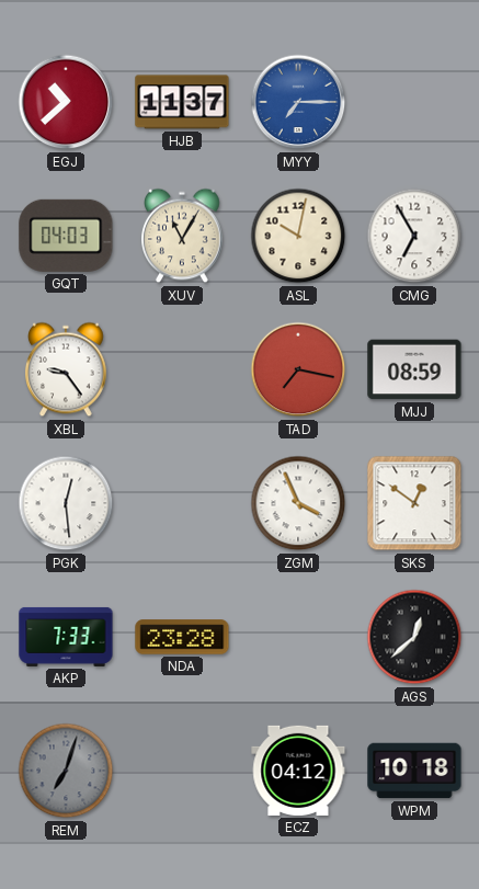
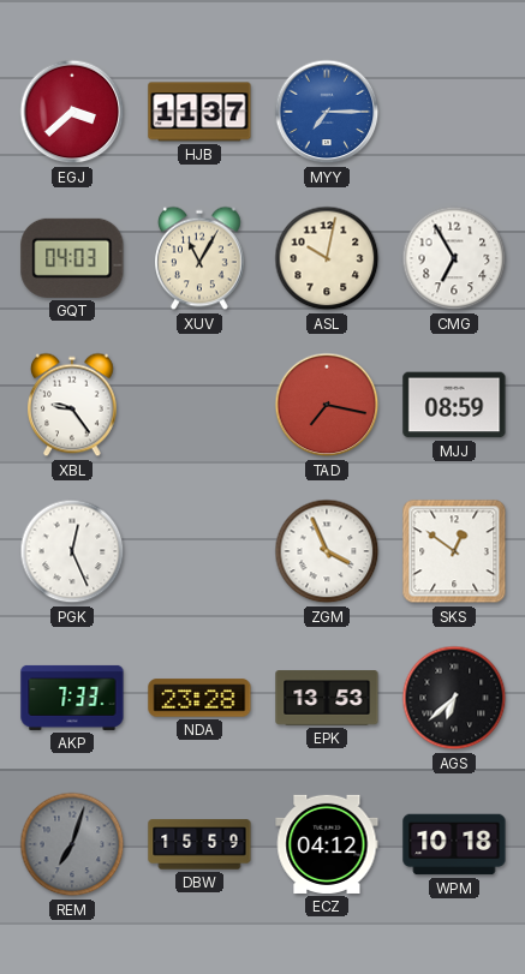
EGJ: 10:38 -> 3:38
PGK: 12:29 -> 12:26
EPK: none -> 13:53
AGS: 12:38 -> 6:38
DBW: none -> 15:59
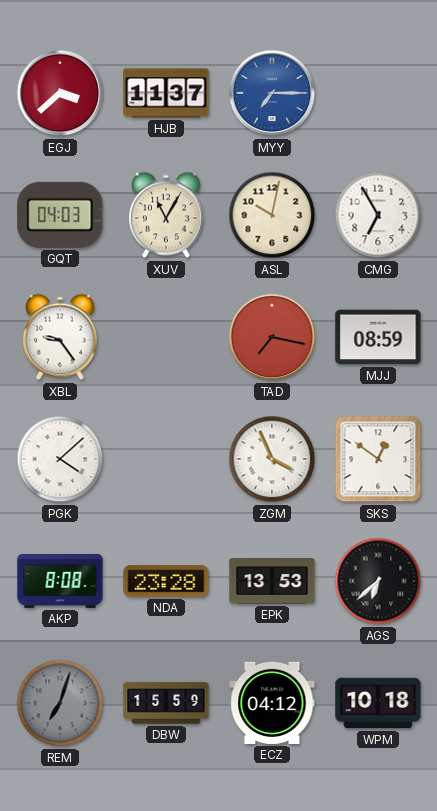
PGK: 12:26 -> 4:08
AKP: 7:33 -> 8:08
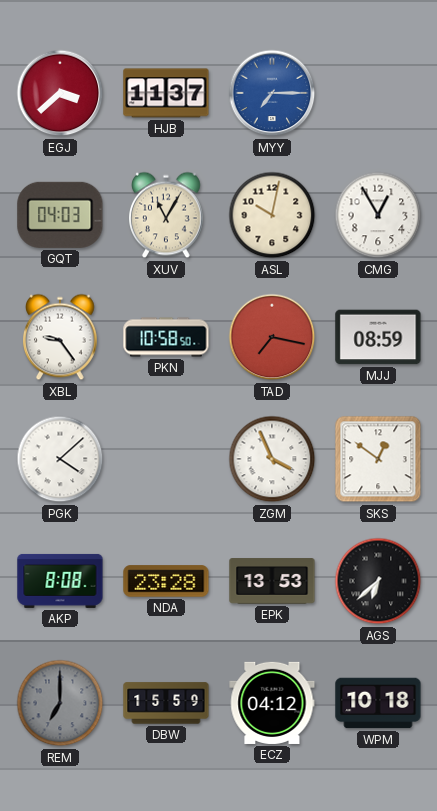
CMG: 6:55 -> 12:55
PKN: none -> 10:58
REM: 7:03 -> 7:00
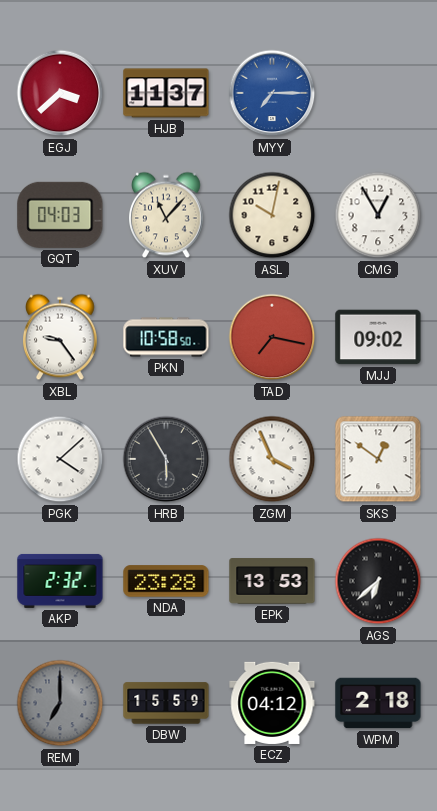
XUV: 11:05 -> 11:07
MJJ: 08:59 -> 09:02
HRB: none -> 5:55
AKP: 8:08 -> 2:32
WPM: 10:18 -> 2:18
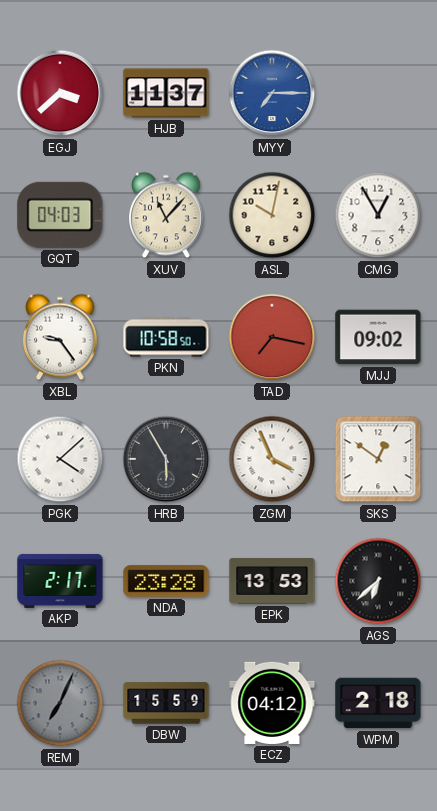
AKP: 2:32 -> 2:17
REM: 7:00 -> 7:04
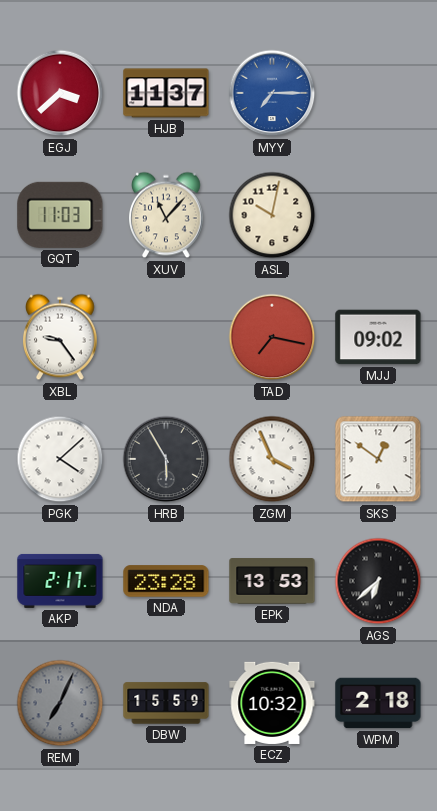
GQT: 04:03 -> 11:03
CMG: 12:55 -> none
PKN: 10:58 -> none
ECZ: 04:12 -> 10:32
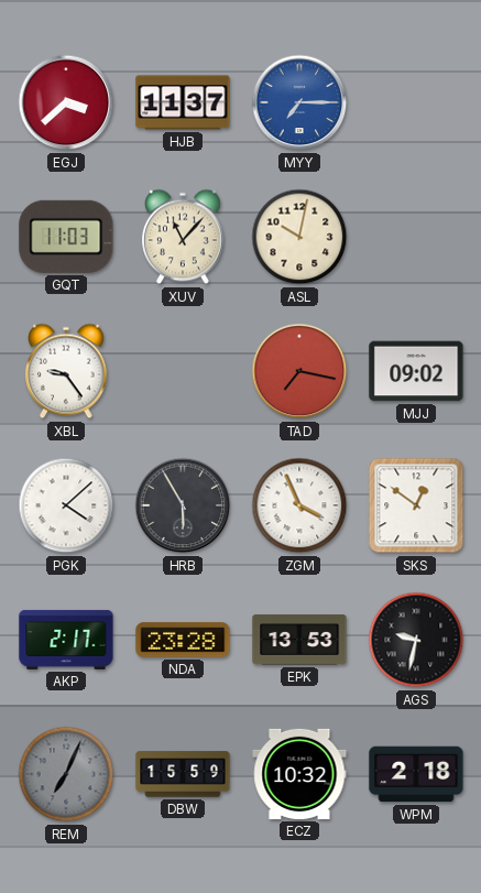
AGS: 6:38 -> 9:32
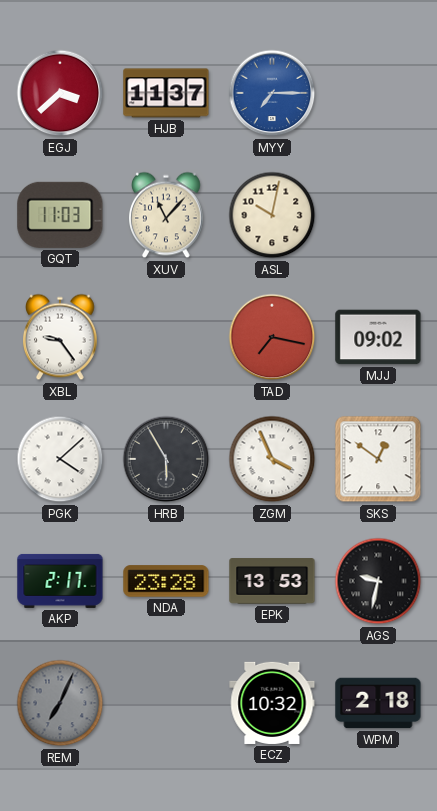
DBW: 15:59 -> none
